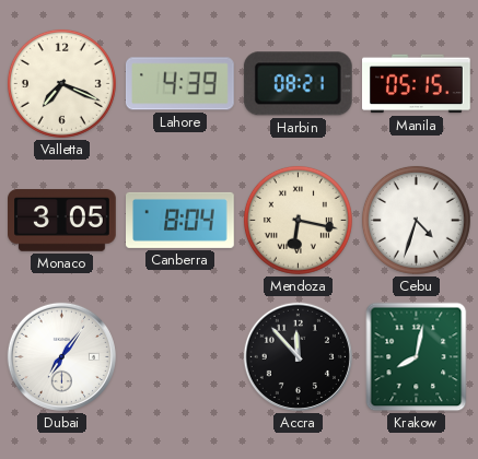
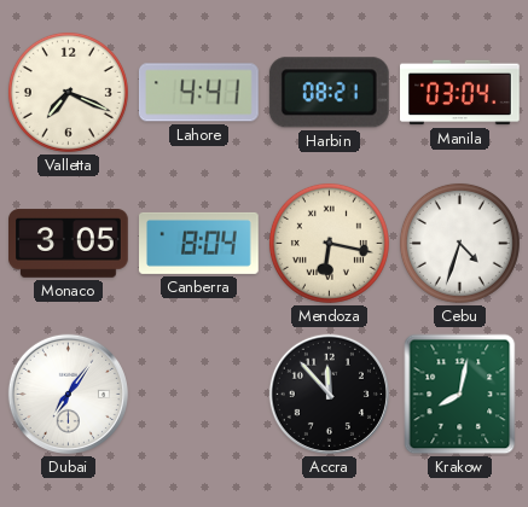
Lahore: 4:39 -> 4:41
Manila: 05:15 -> 03:04
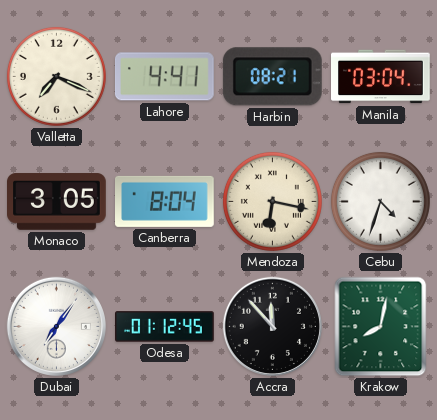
Odesa: none -> 01:12
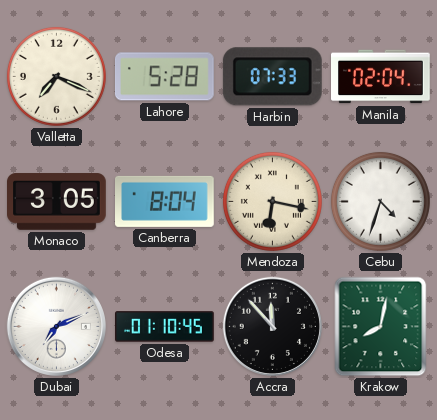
Lahore: 4:41 -> 5:28
Harbin: 08:21 -> 07:33
Manila: 03:04 -> 02:04
Dubai: 7:06 -> 7:11
Odesa: 01:12 -> 01:10
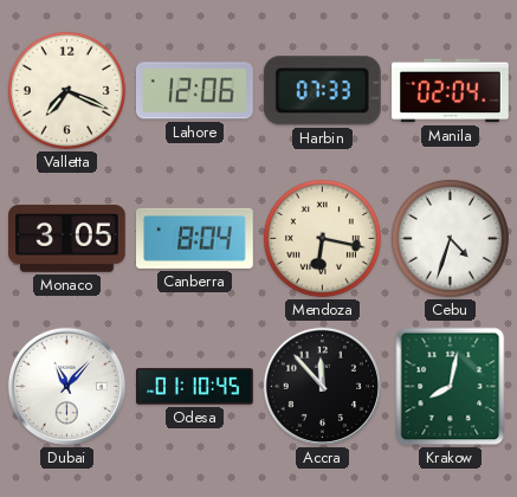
Lahore: 5:28 -> 12:06
Dubai: 7:11 -> 11:07
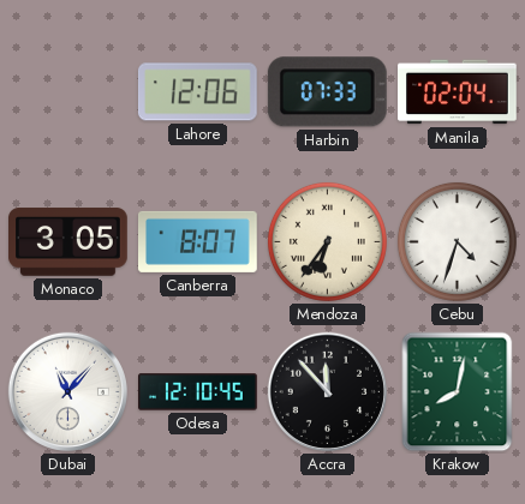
Valletta: 7:19 -> none
Canberra: 8:04 -> 8:07
Mendoza: 6:17 -> 6:36
Odesa: 01:10 -> 12:10
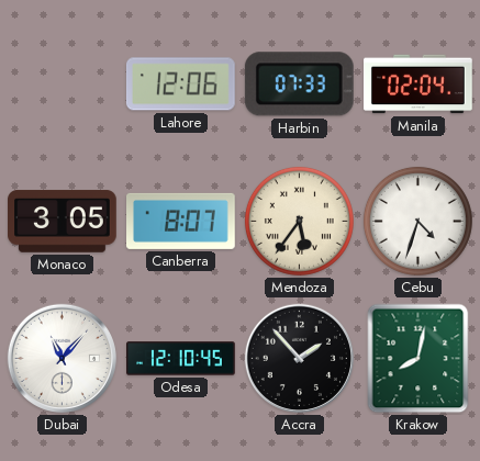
Mendoza: 6:36 -> 5:36
Accra: 11:53 -> 1:53
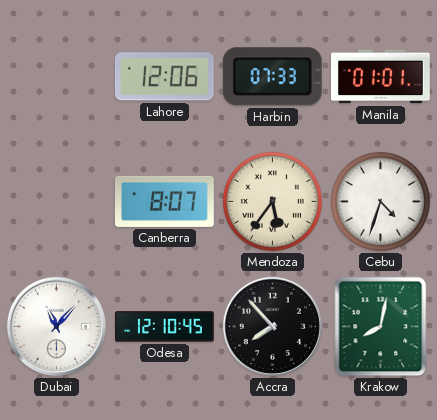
Manila: 02:04 -> 01:01
Monaco: 3:05 -> none
Accra: 1:53 -> 7:53
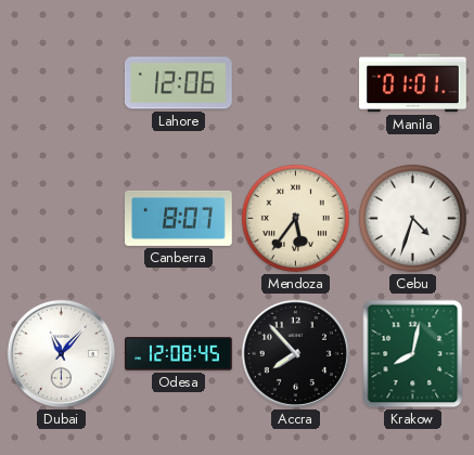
Harbin: 07:33 -> none
Odesa: 12:10 -> 12:08
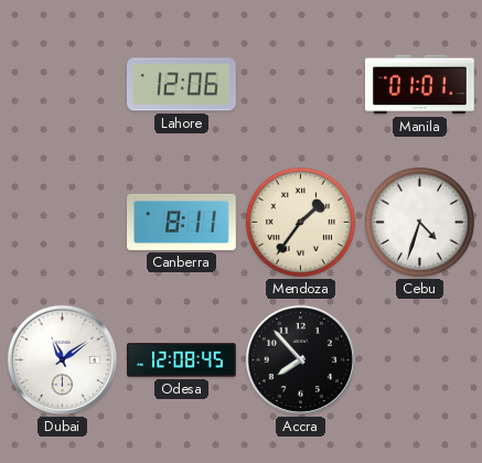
Canberra: 8:07 -> 8:11
Mendoza: 5:36 -> 1:36
Dubai: 11:07 -> 11:09
Krakow: 8:02 -> none
